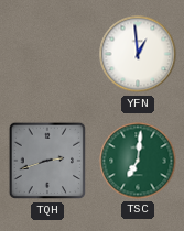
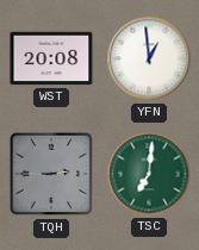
WST: none -> 20:08
TQH: 2:42 -> 2:45
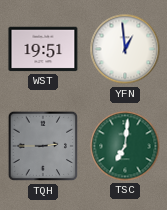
WST: 20:08 -> 19:51
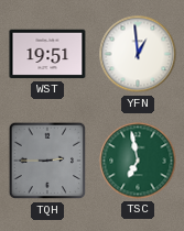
TSC: 7:01 -> 6:58
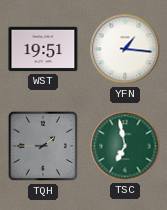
YFN: 12:59 -> 1:16
TQH: 2:45 -> 1:45
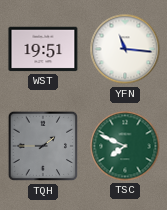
YFN: 1:16 -> 11:16
TSC: 6:58 -> 7:49
